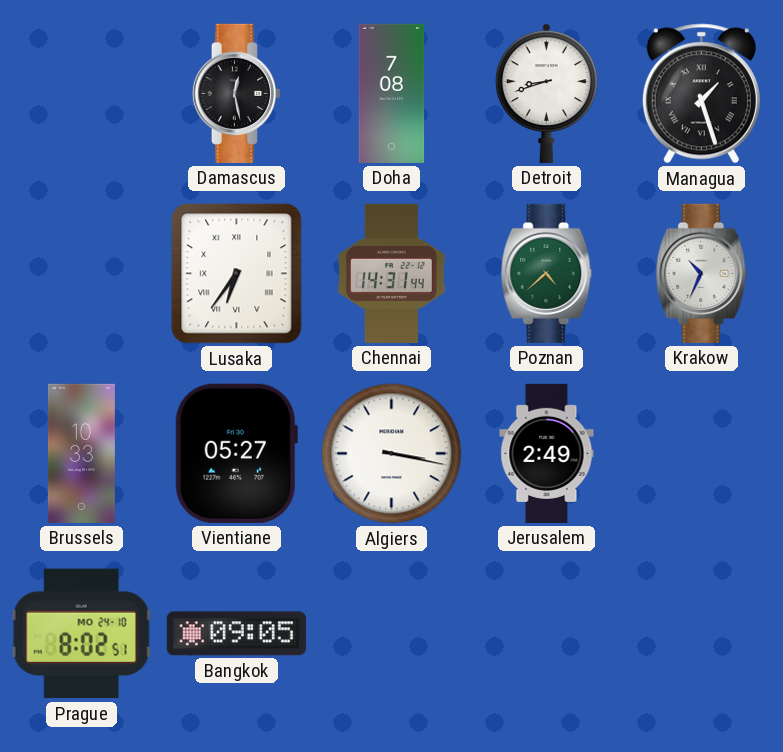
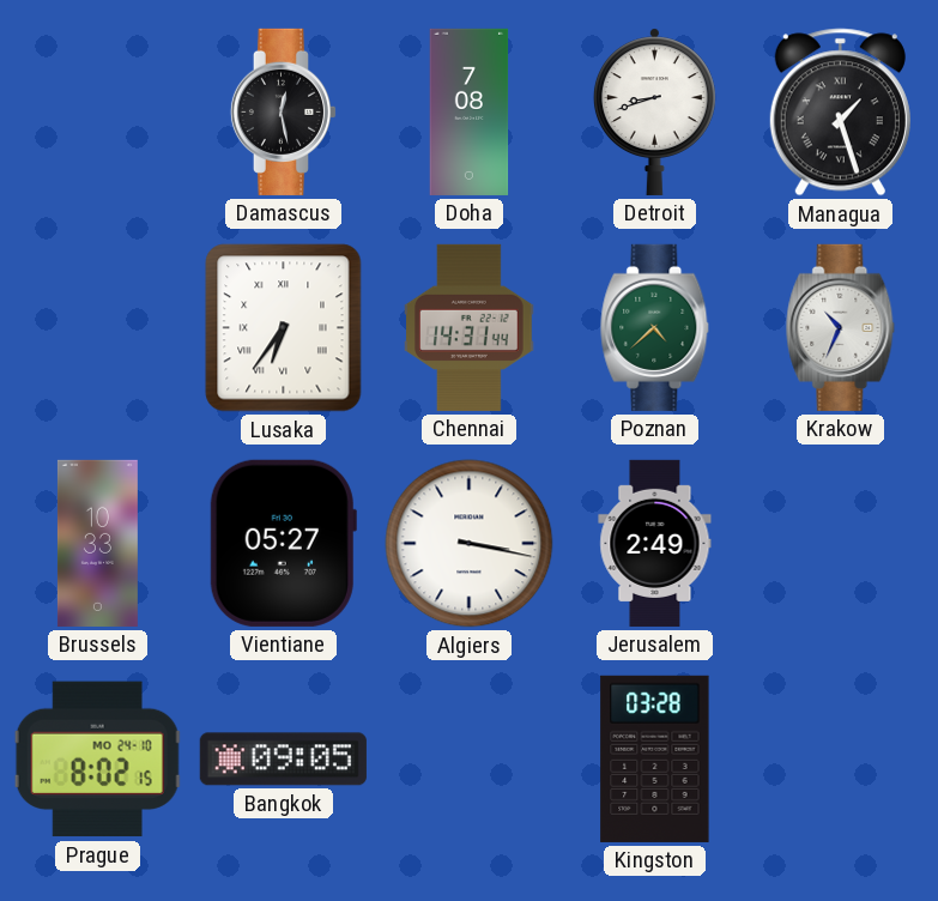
Prague: 8:02:51 -> 8:02:15
Kingston: none -> 03:28
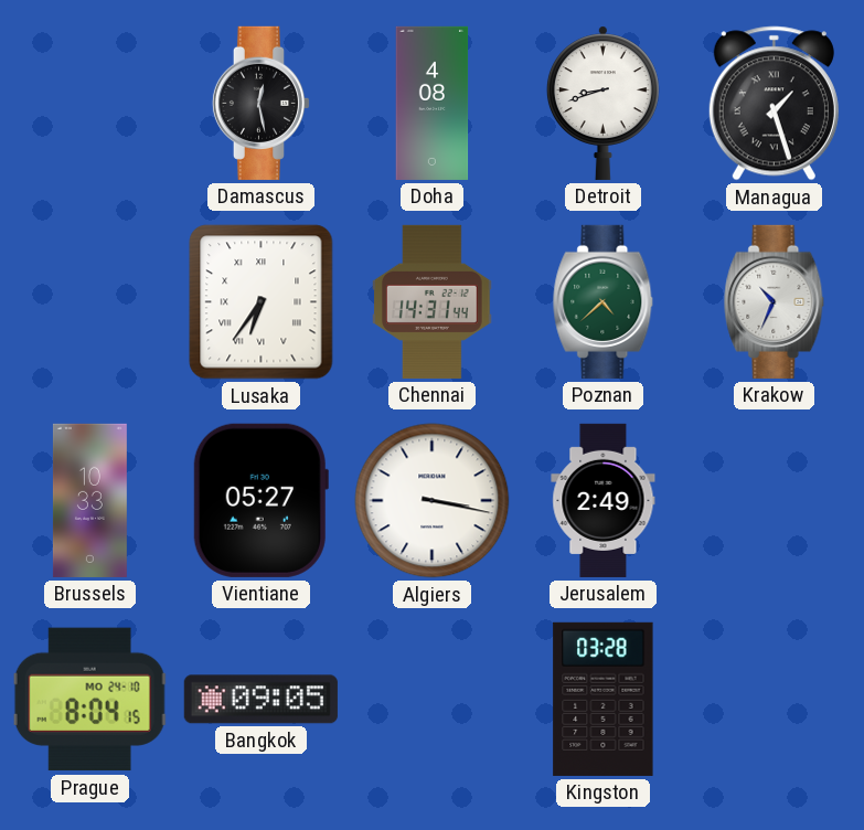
Doha: 7:08 -> 4:08
Prague: 8:02 -> 8:04
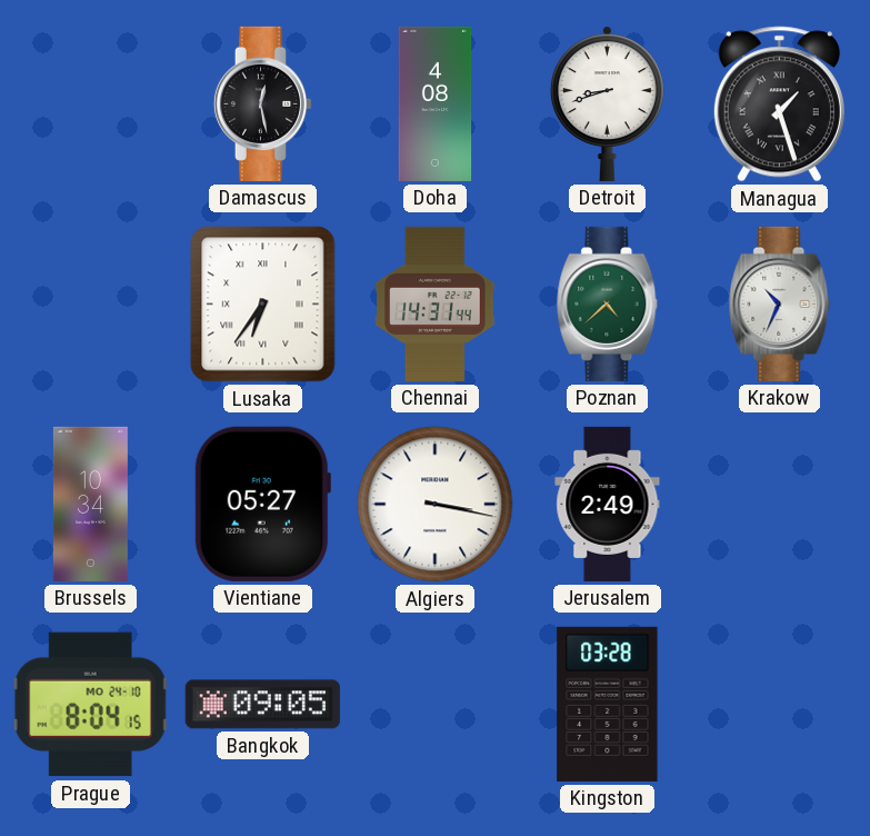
Brussels: 10:33 -> 10:34
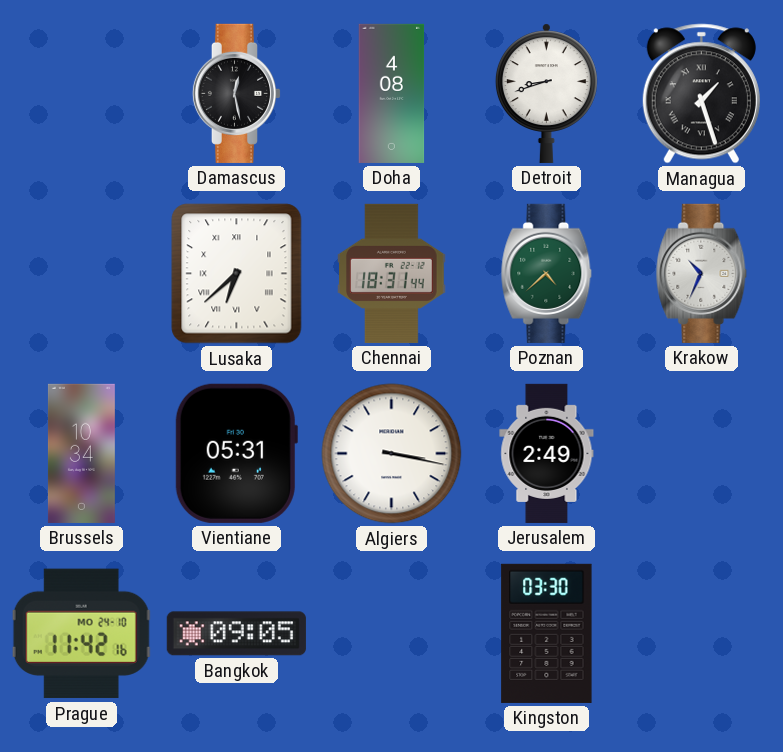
Lusaka: 6:36 -> 6:38
Chennai: 14:31 -> 18:31
Vientiane: 05:27 -> 05:31
Prague: 8:04 -> 11:42
Kingston: 03:28 -> 03:30
